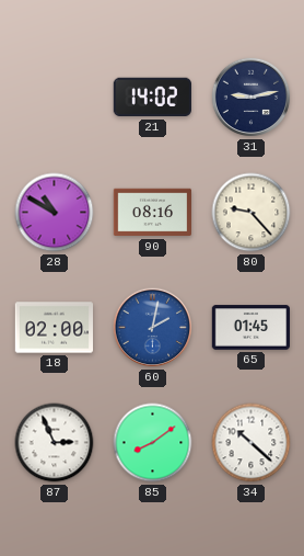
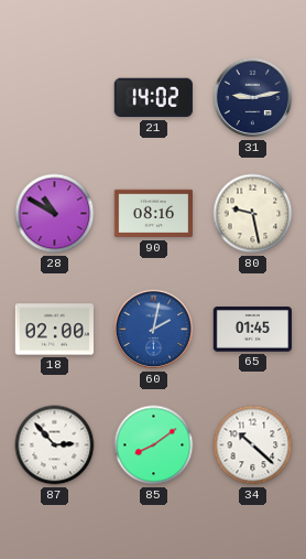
80: 9:23 -> 9:28
87: 2:56 -> 2:53
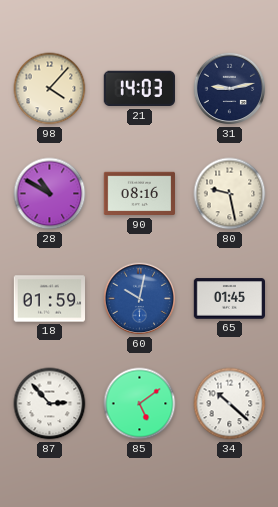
98: none -> 4:07
21: 14:02 -> 14:03
18: 02:00 -> 01:59
60: 2:02 -> 10:02
85: 8:09 -> 5:09
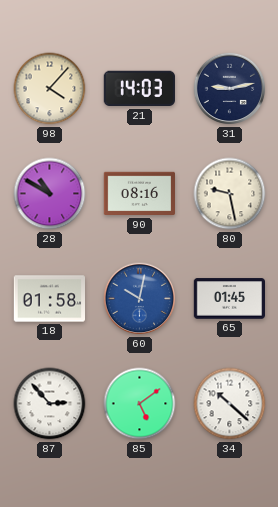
18: 01:59 -> 01:58
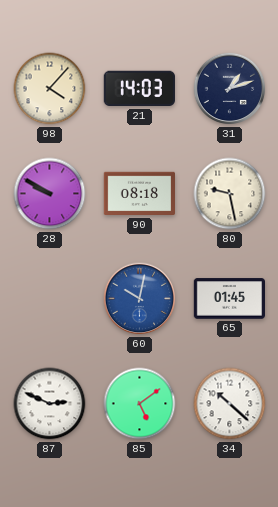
31: 9:13 -> 1:12
28: 10:50 -> 9:50
90: 08:16 -> 08:18
18: 01:58 -> none
87: 2:53 -> 2:49
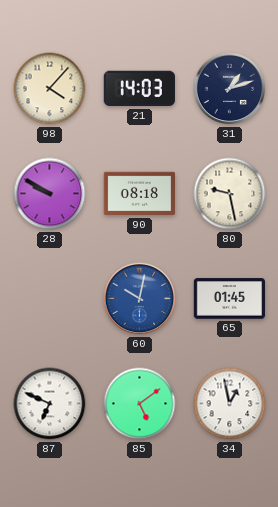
87: 2:49 -> 6:49
34: 10:22 -> 12:58
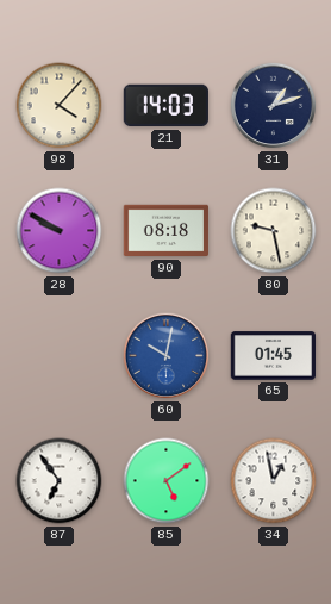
87: 6:49 -> 6:54
